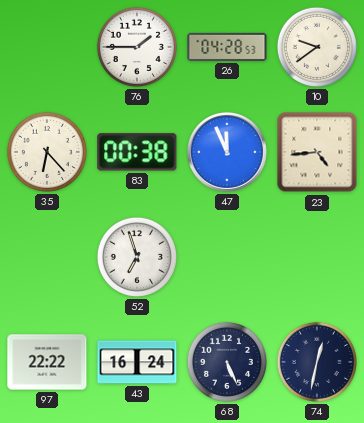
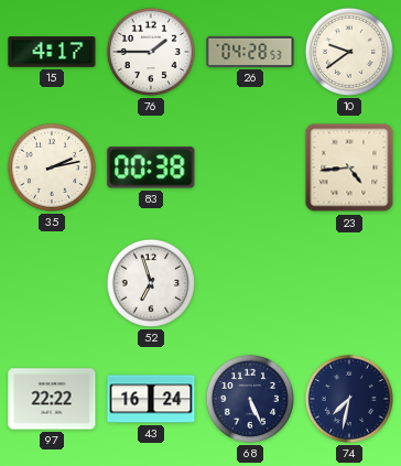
15: none -> 4:17
35: 6:23 -> 2:13
47: 11:56 -> none
74: 12:32 -> 7:32
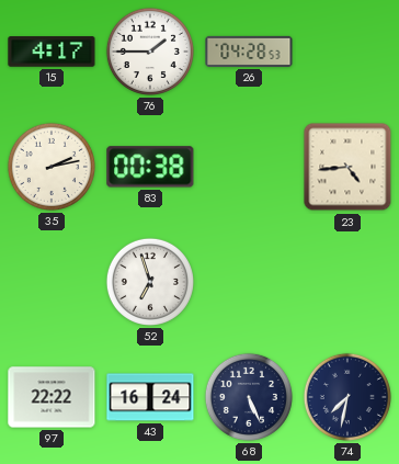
10: 9:39 -> none
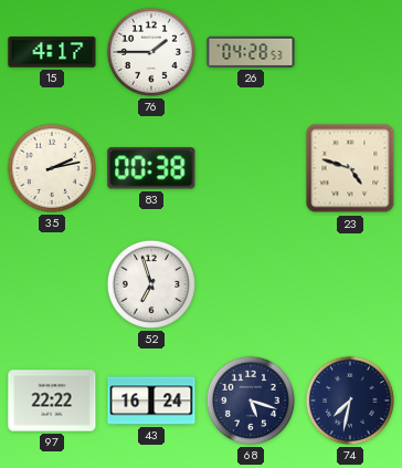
23: 4:44 -> 4:48
68: 5:26 -> 5:18
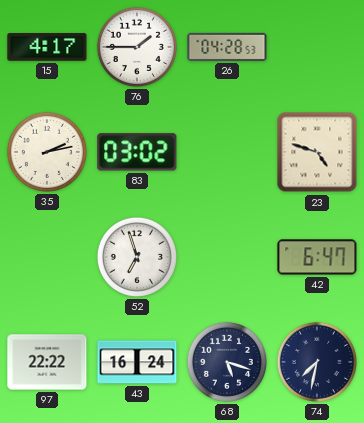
83: 00:38 -> 03:02
42: none -> 6:47
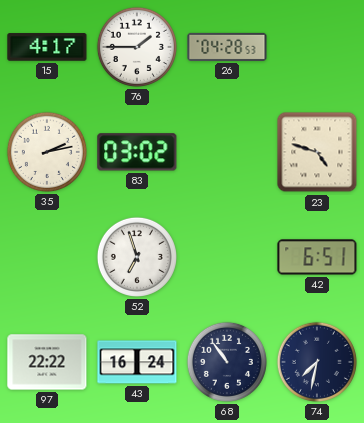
42: 6:47 -> 6:51
68: 5:18 -> 10:54
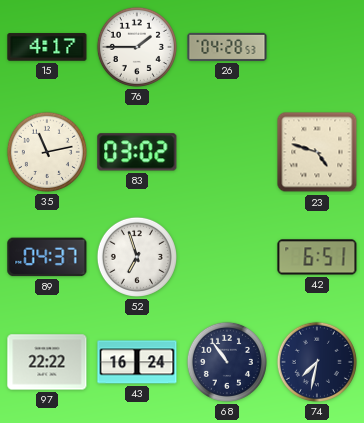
35: 2:13 -> 11:13
89: none -> 04:37
